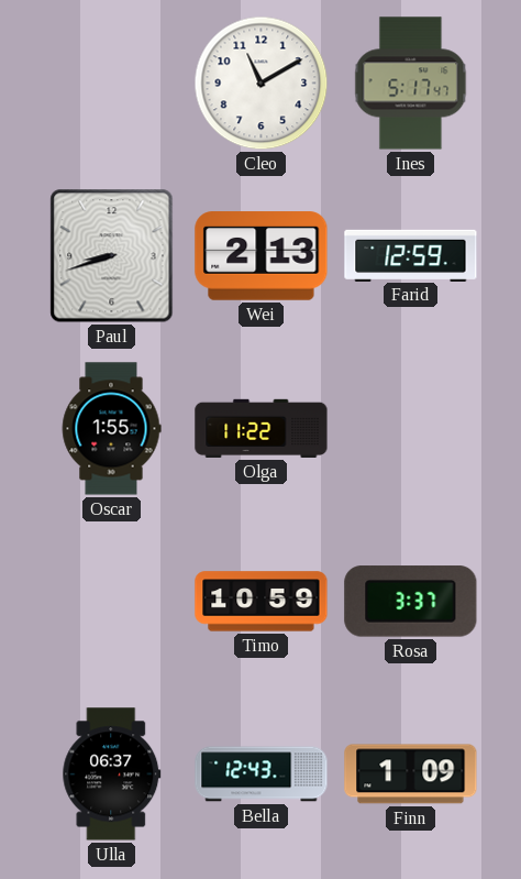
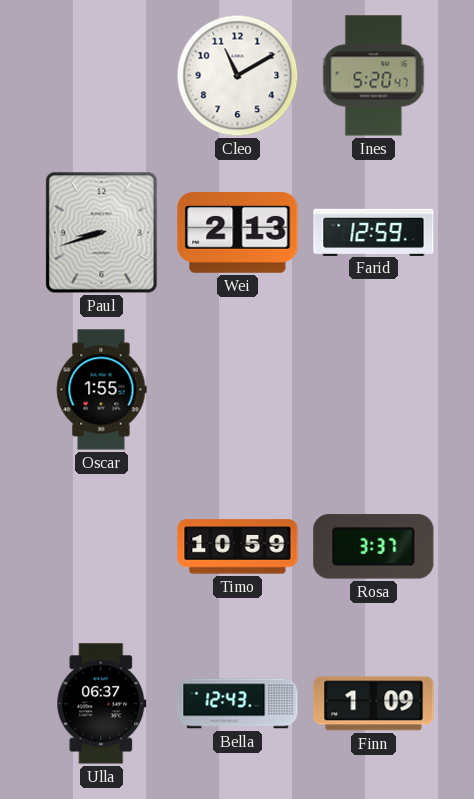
Ines: 5:17 -> 5:20
Olga: 11:22 -> none
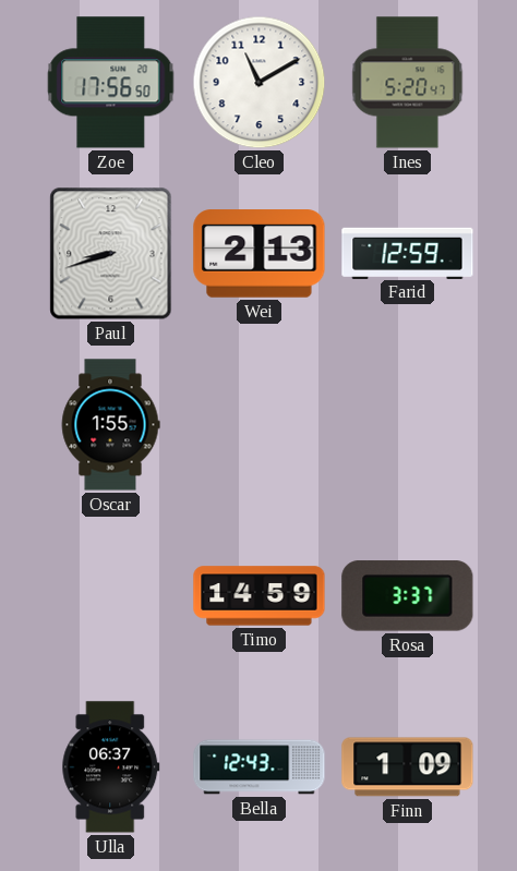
Zoe: none -> 17:56
Timo: 10:59 -> 14:59
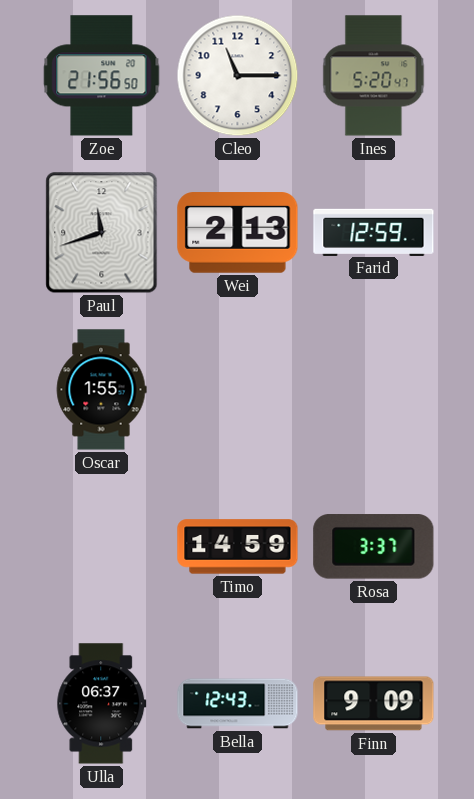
Zoe: 17:56 -> 21:56
Cleo: 11:10 -> 11:15
Paul: 8:42 -> 11:42
Finn: 1:09 -> 9:09
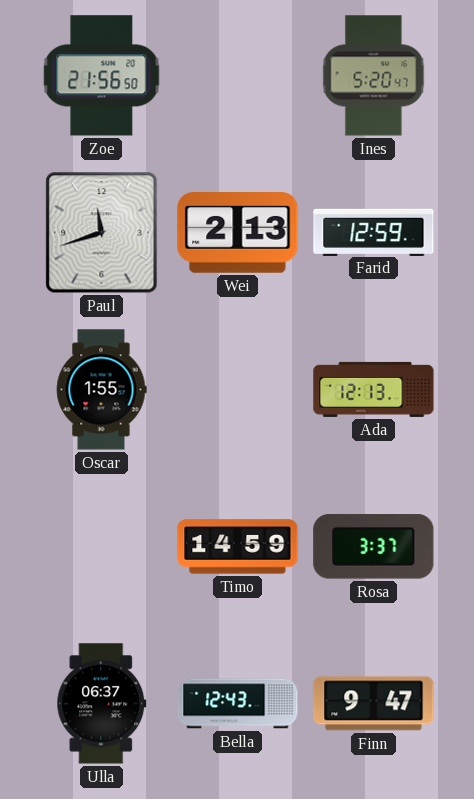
Cleo: 11:15 -> none
Ada: none -> 12:13
Finn: 9:09 -> 9:47
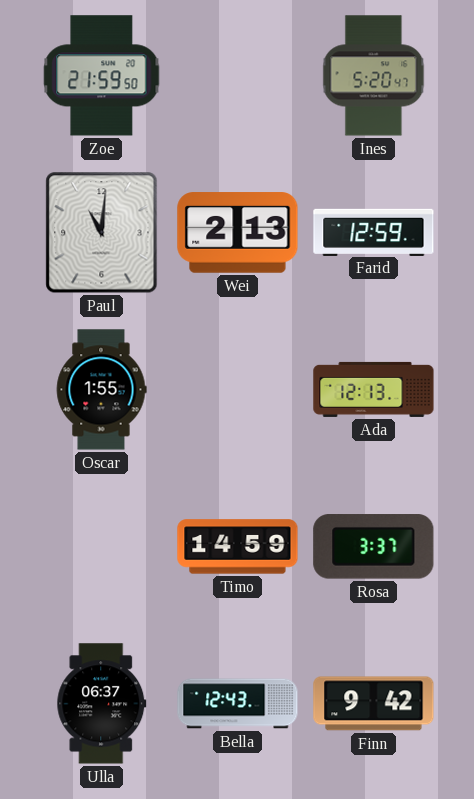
Zoe: 21:56 -> 21:59
Paul: 11:42 -> 11:01
Finn: 9:47 -> 9:42
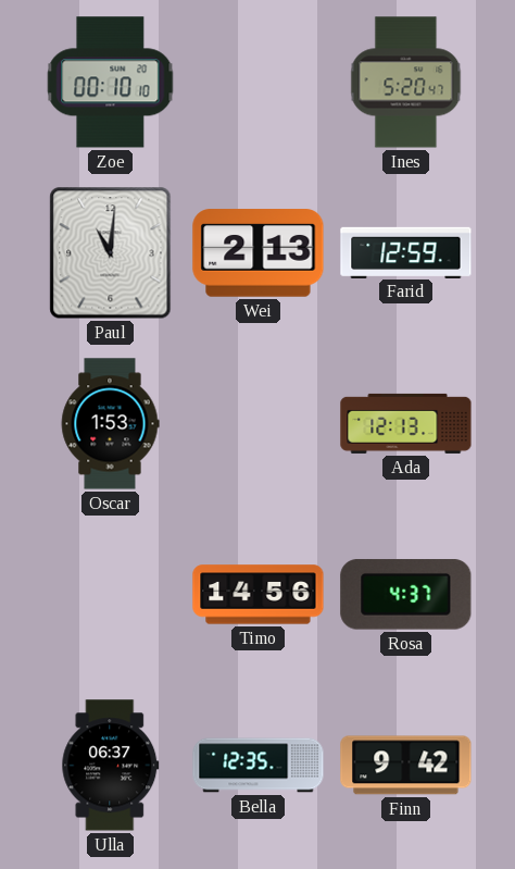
Zoe: 21:59 -> 00:10
Oscar: 1:55 -> 1:53
Timo: 14:59 -> 14:56
Rosa: 3:37 -> 4:37
Bella: 12:43 -> 12:35
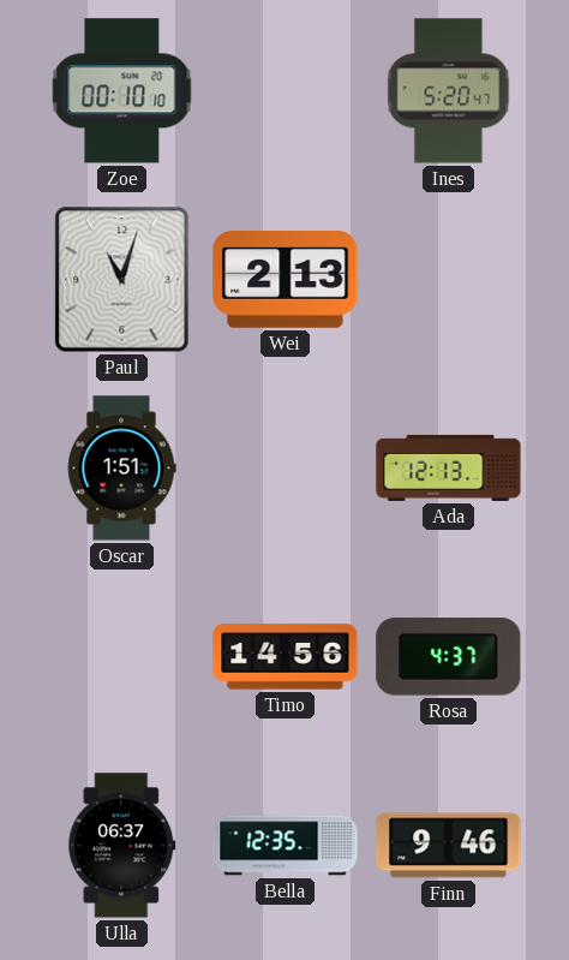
Paul: 11:01 -> 11:03
Farid: 12:59 -> none
Oscar: 1:53 -> 1:51
Finn: 9:42 -> 9:46
